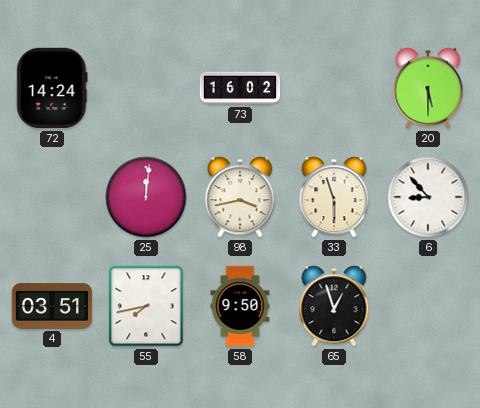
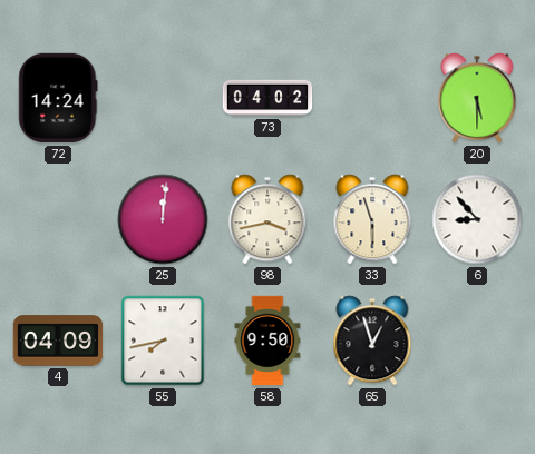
73: 16:02 -> 04:02
4: 03:51 -> 04:09
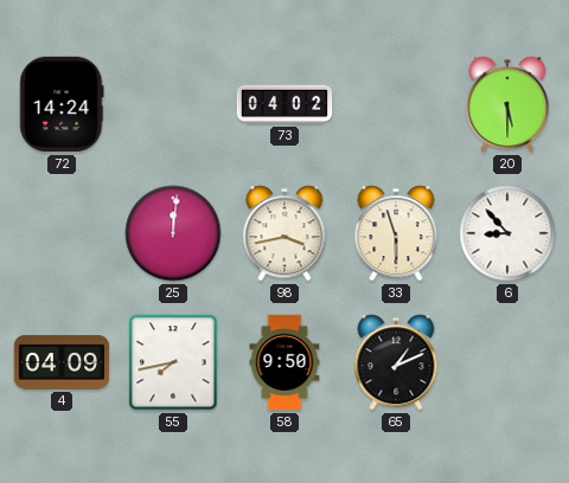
65: 12:57 -> 1:11
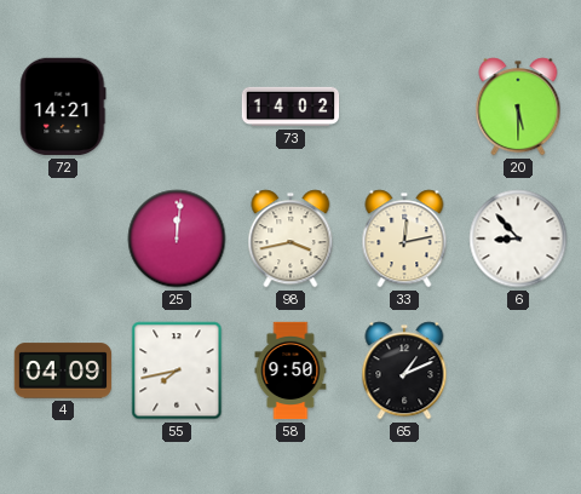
72: 14:24 -> 14:21
73: 04:02 -> 14:02
33: 5:57 -> 12:13
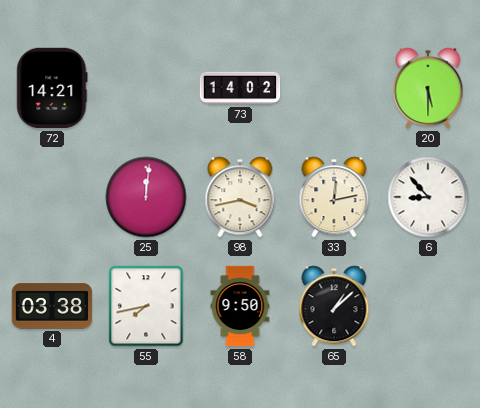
4: 04:09 -> 03:38
65: 1:11 -> 1:08
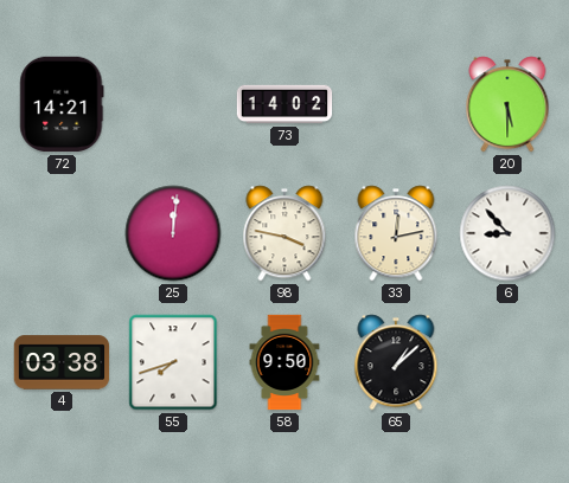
98: 3:43 -> 3:47
55: 7:43 -> 7:42
